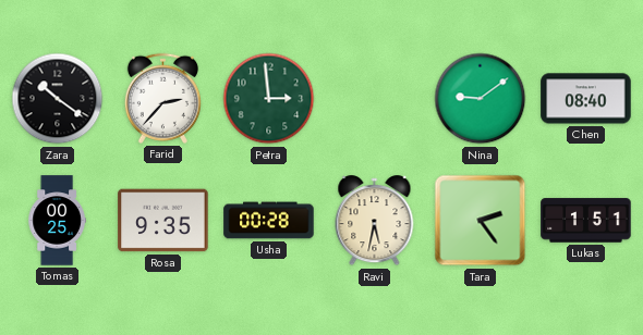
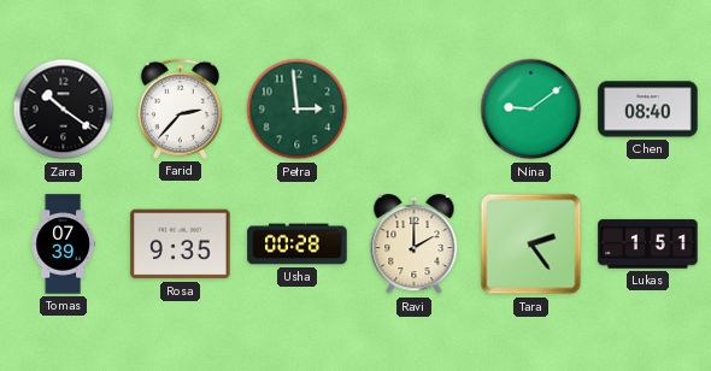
Tomas: 00:25 -> 07:39
Ravi: 5:32 -> 2:00
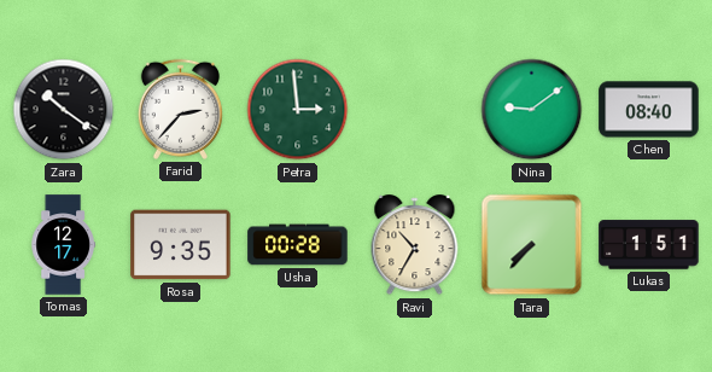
Tomas: 07:39 -> 12:17
Ravi: 2:00 -> 10:35
Tara: 2:24 -> 7:37
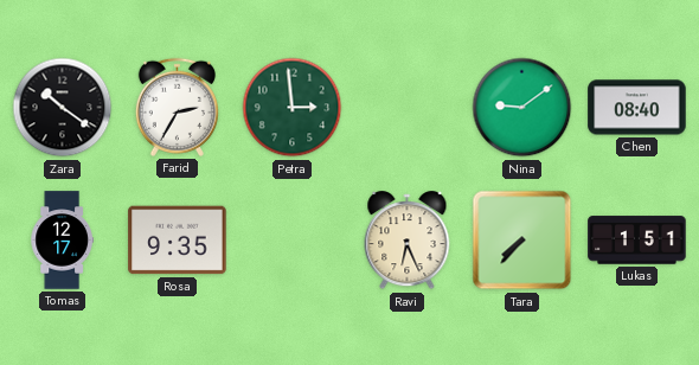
Farid: 2:37 -> 2:35
Usha: 00:28 -> none
Ravi: 10:35 -> 6:26
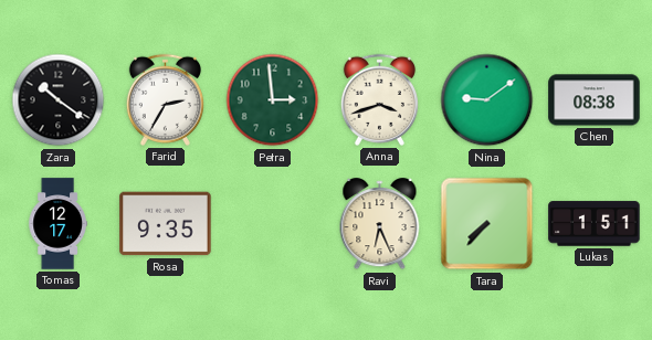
Anna: none -> 3:42
Chen: 08:40 -> 08:38
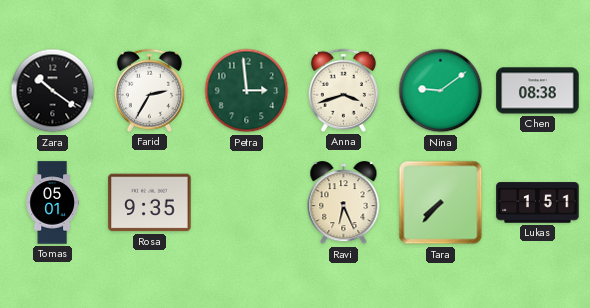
Tomas: 12:17 -> 05:01
